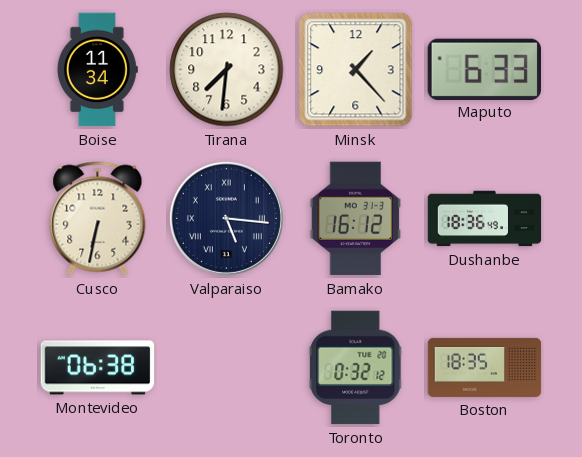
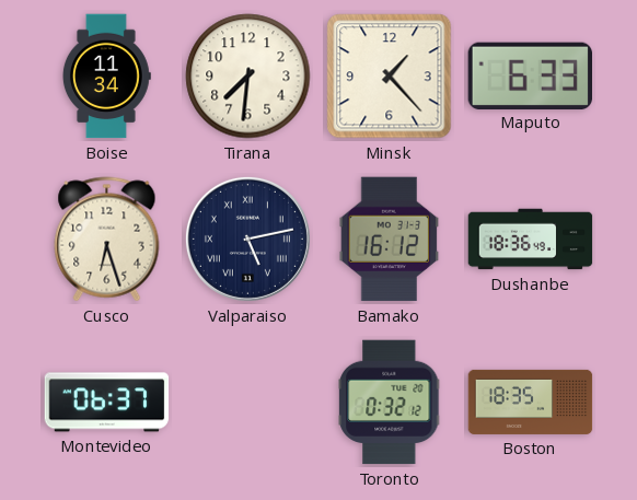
Cusco: 6:32 -> 6:27
Valparaiso: 5:16 -> 5:13
Montevideo: 06:38 -> 06:37
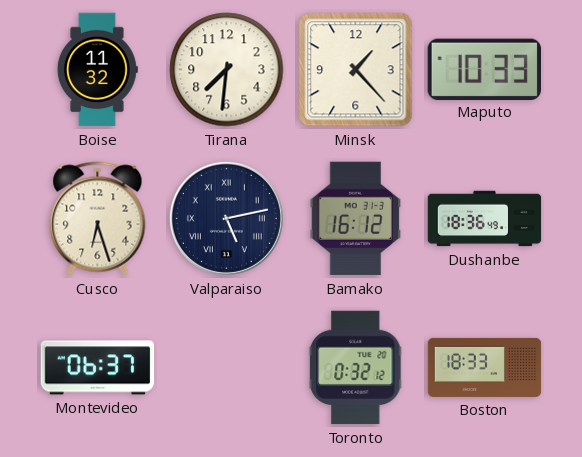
Boise: 11:34 -> 11:32
Maputo: 6:33 -> 10:33
Boston: 18:35 -> 18:33
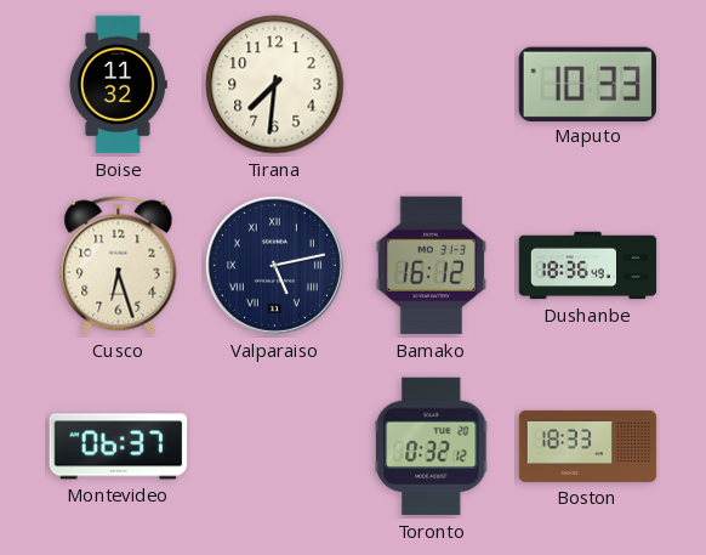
Minsk: 1:23 -> none
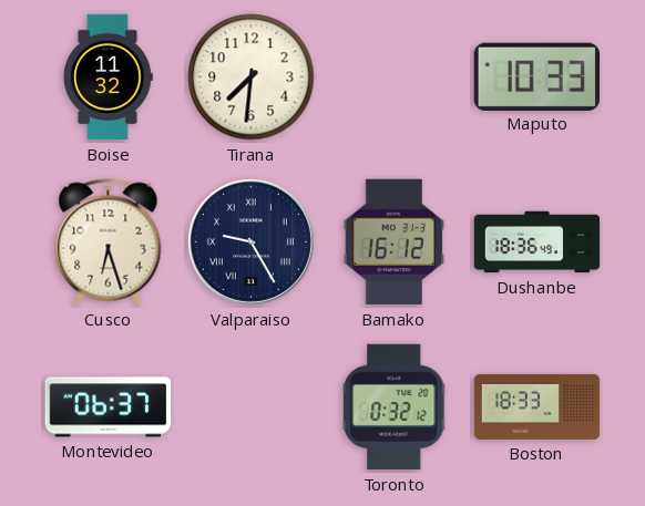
Valparaiso: 5:13 -> 9:25
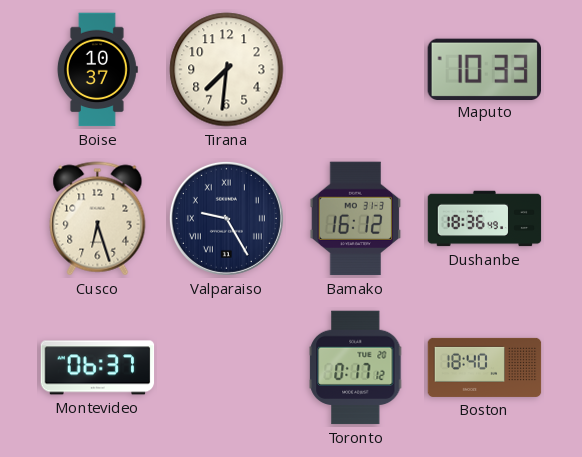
Boise: 11:32 -> 10:37
Toronto: 0:32 -> 0:17
Boston: 18:33 -> 18:40
